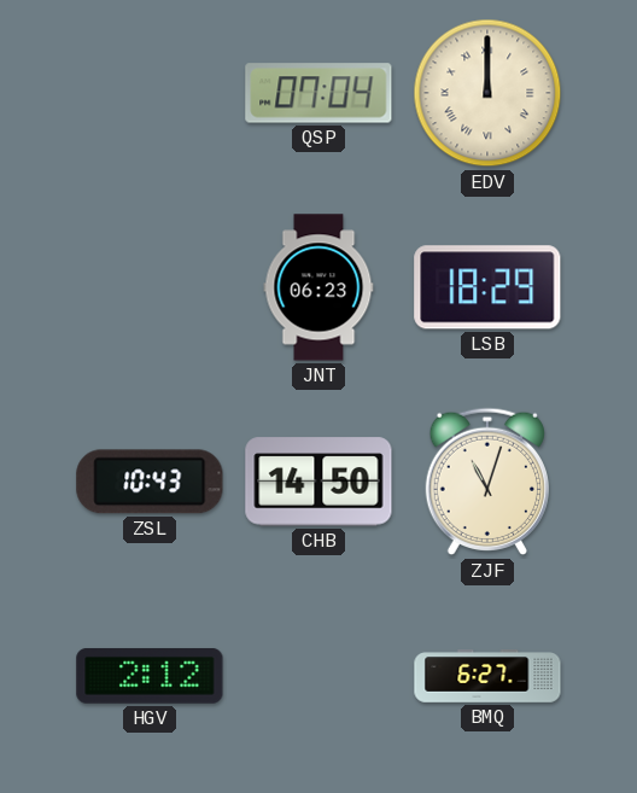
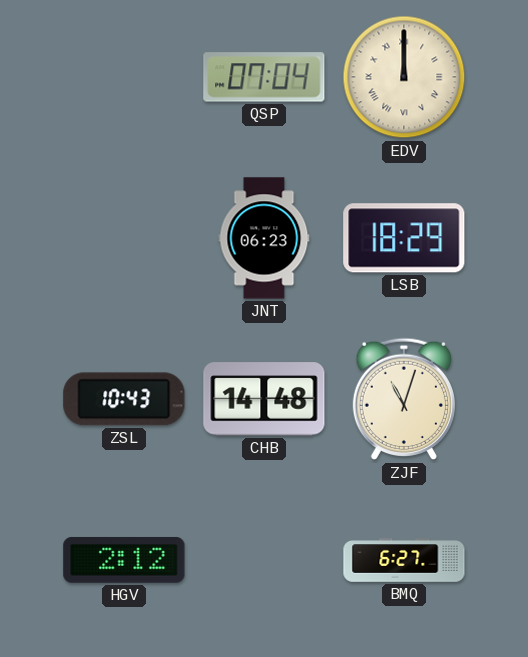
CHB: 14:50 -> 14:48
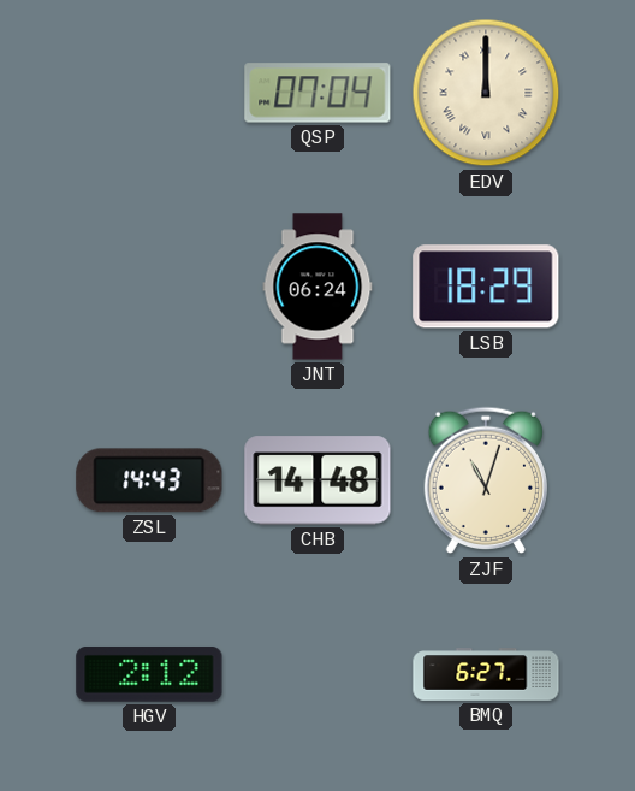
JNT: 06:23 -> 06:24
ZSL: 10:43 -> 14:43
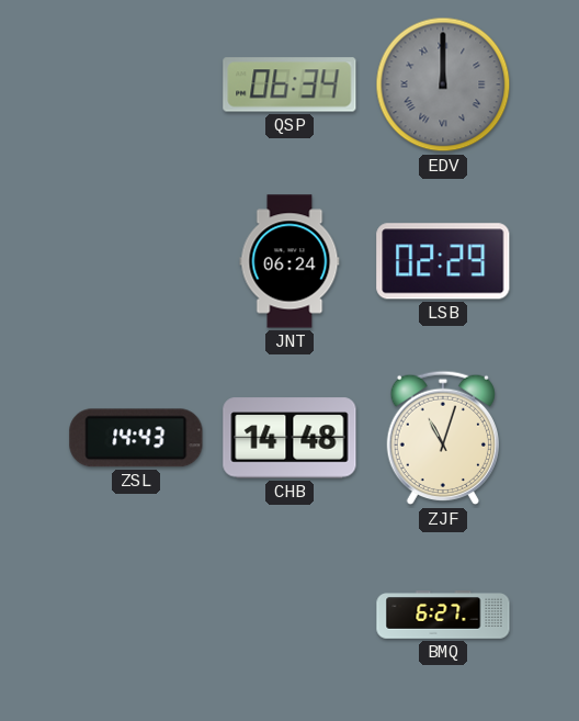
QSP: 07:04 -> 06:34
EDV dial: cream -> grey
LSB: 18:29 -> 02:29
HGV: 2:12 -> none
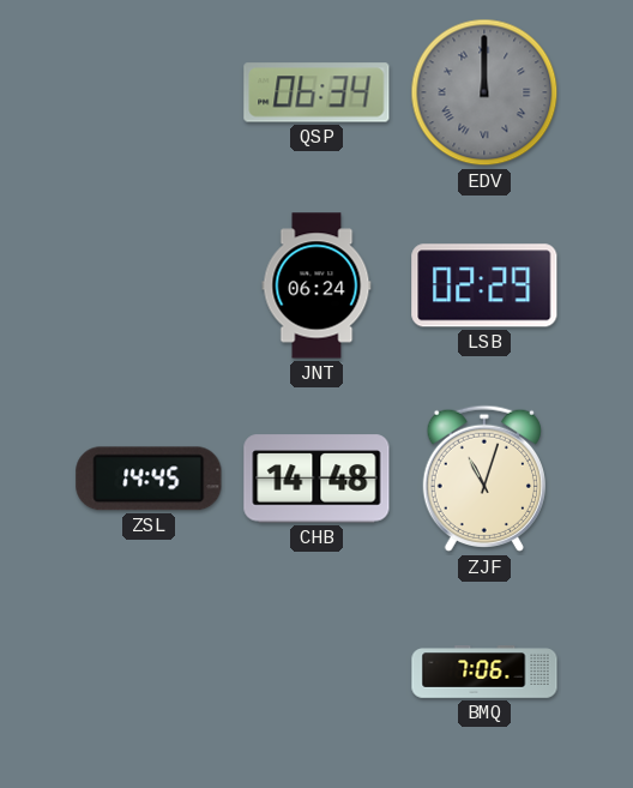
ZSL: 14:43 -> 14:45
BMQ: 6:27 -> 7:06
